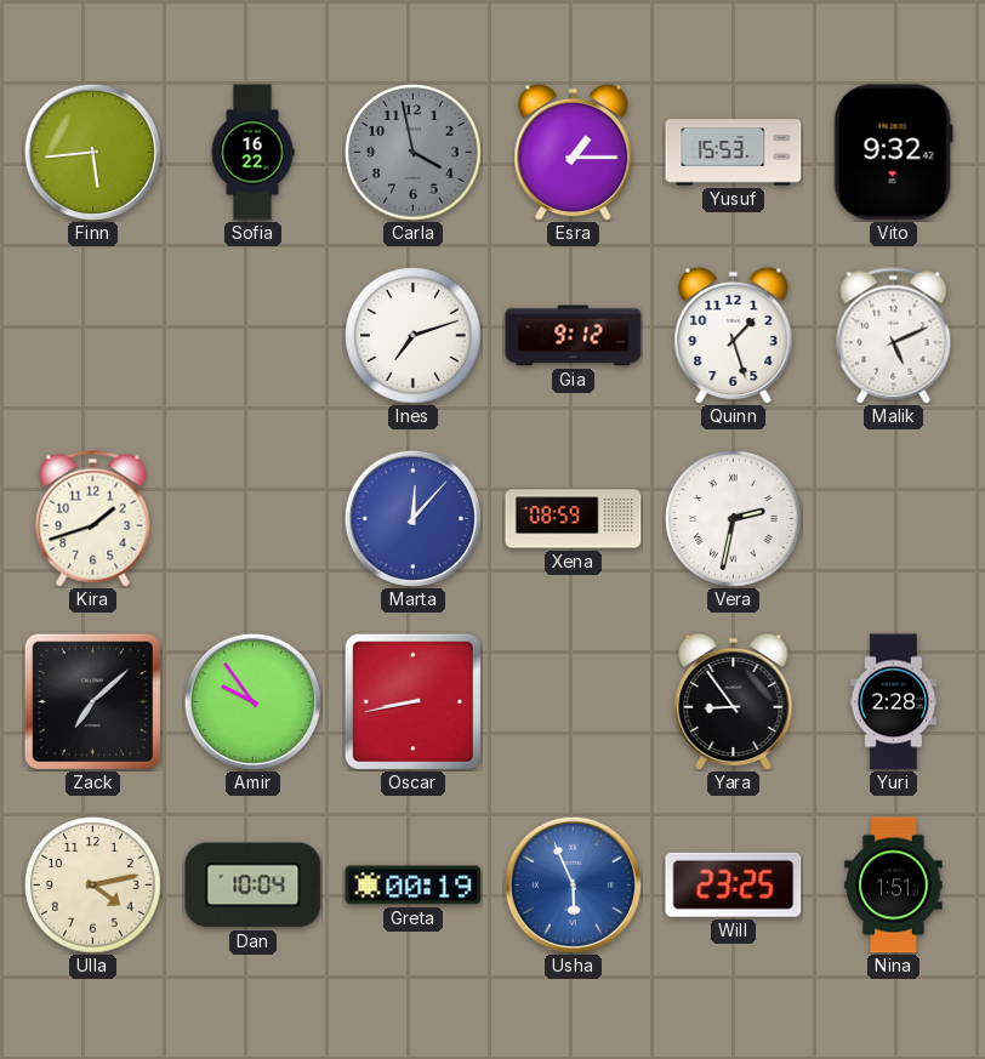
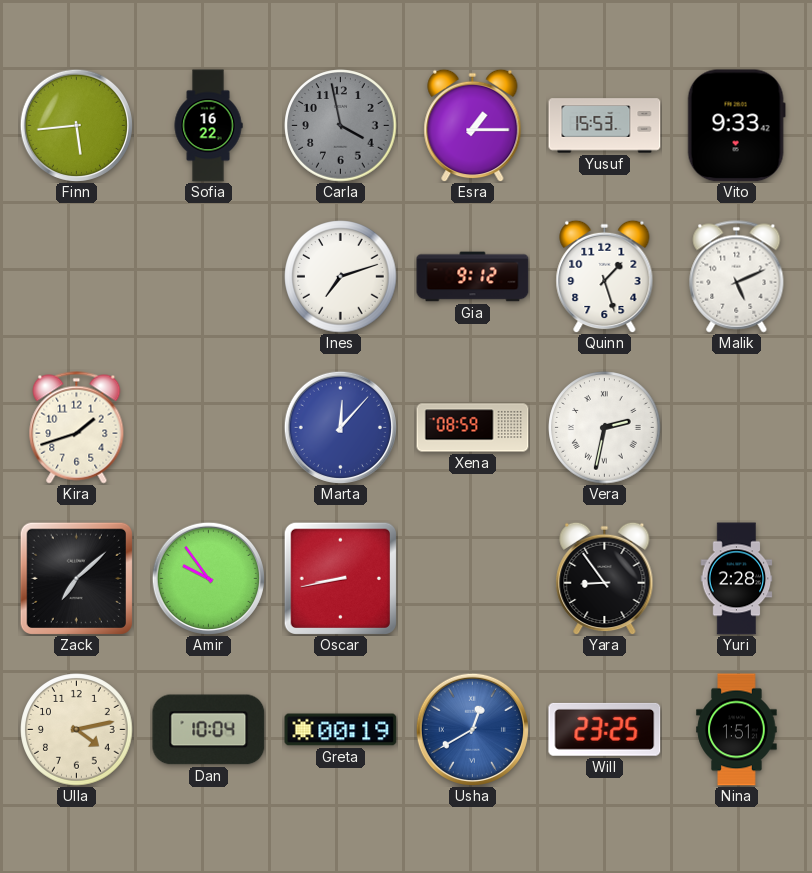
Vito: 9:32 -> 9:33
Usha: 5:56 -> 12:40
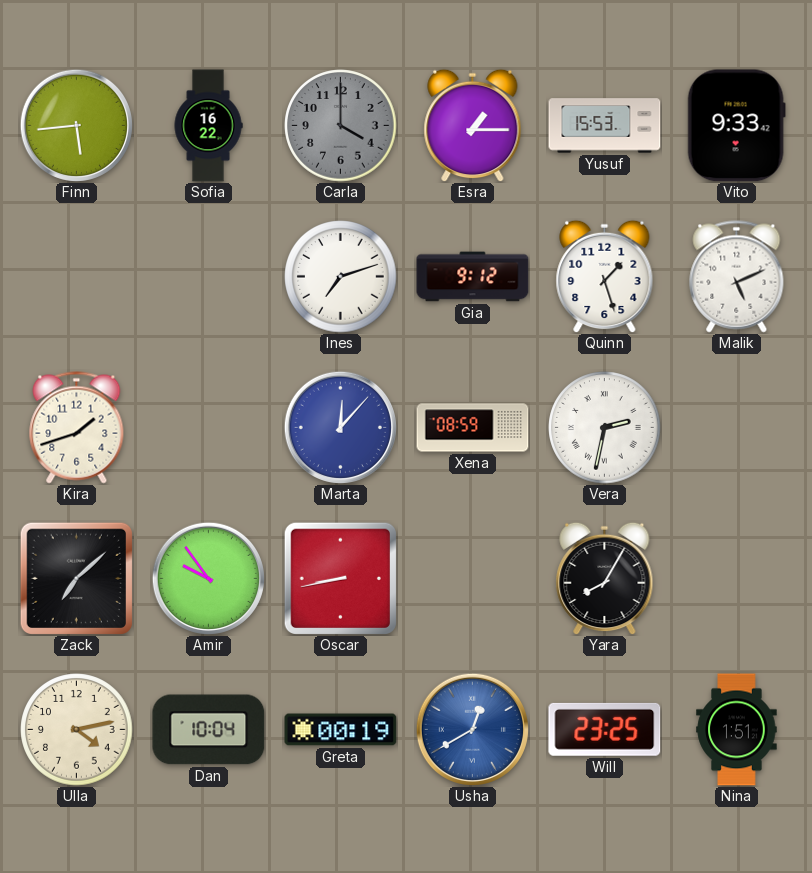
Carla: 3:58 -> 4:00
Yara: 8:54 -> 8:05
Yuri: 2:28 -> none
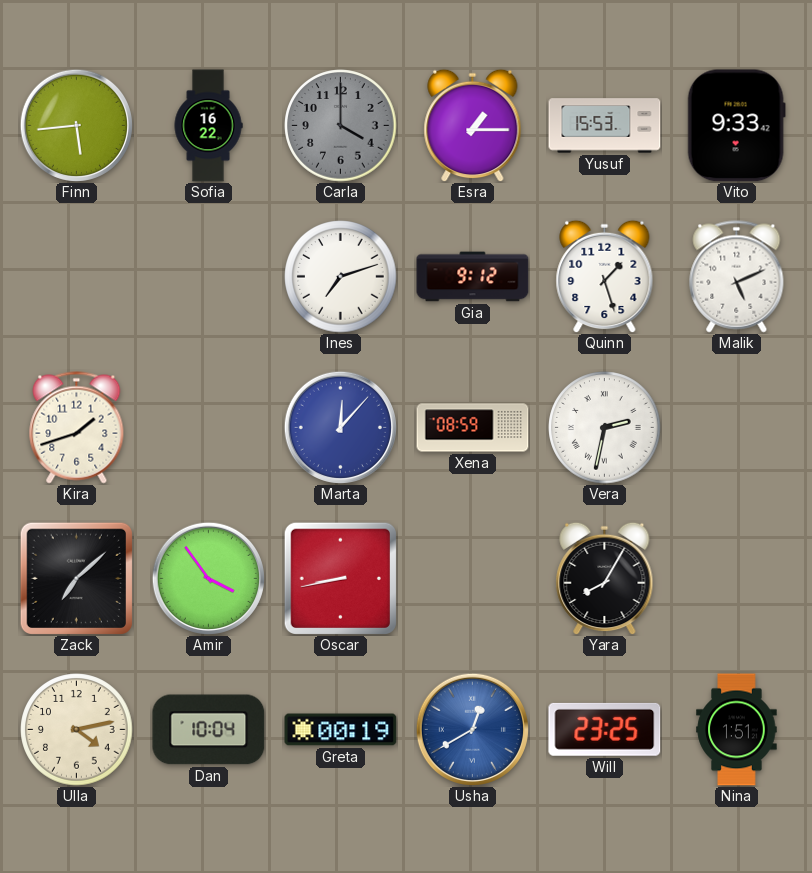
Amir: 9:54 -> 3:54
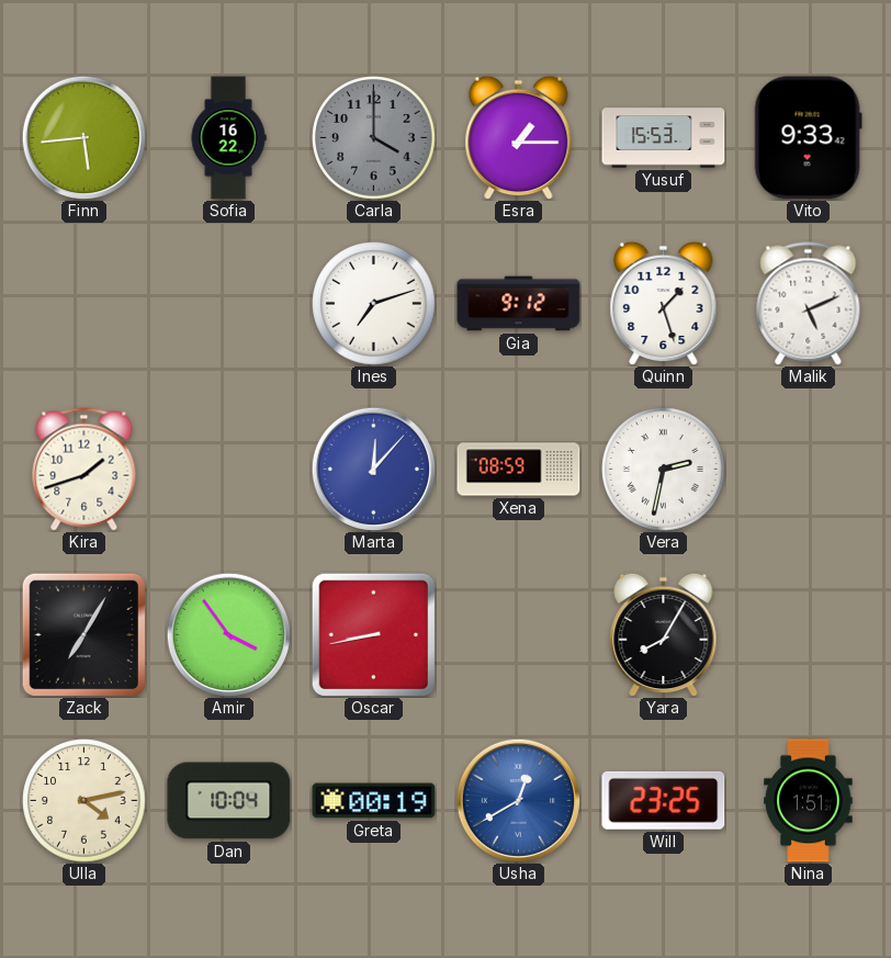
Zack: 7:08 -> 7:05
